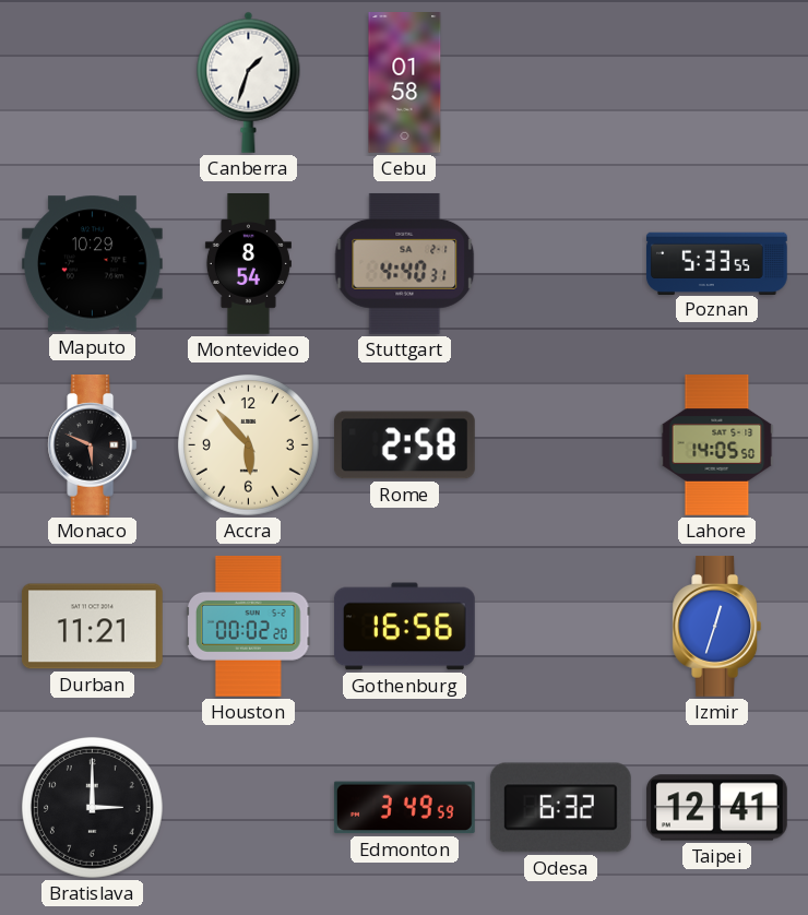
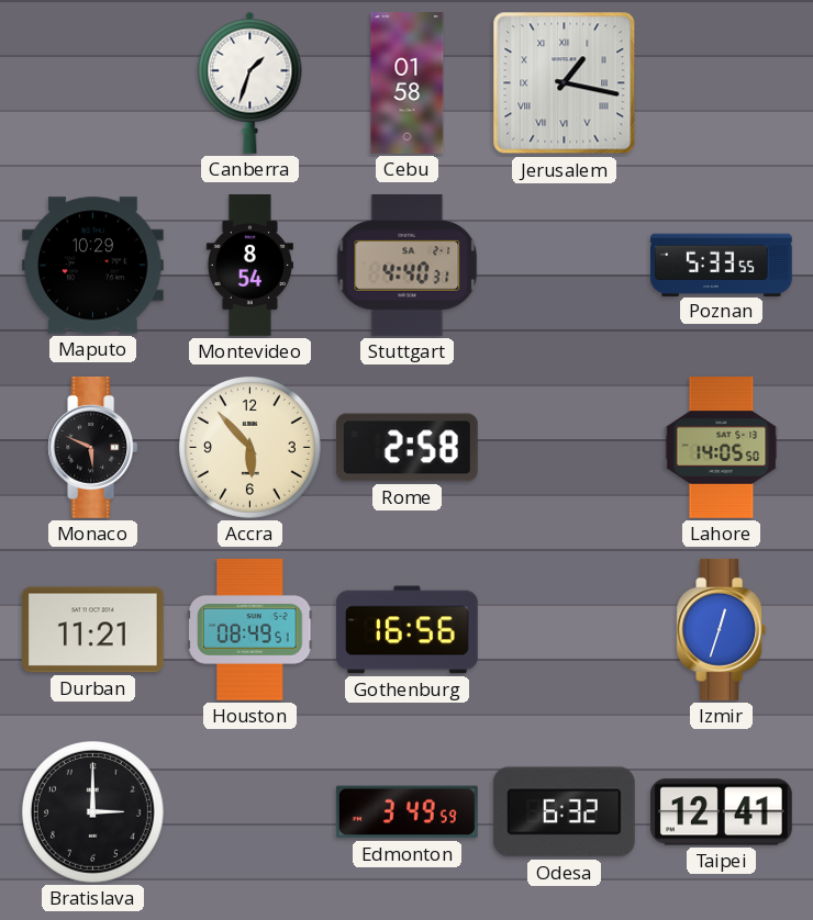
Jerusalem: none -> 1:17
Houston: 00:02 -> 08:49
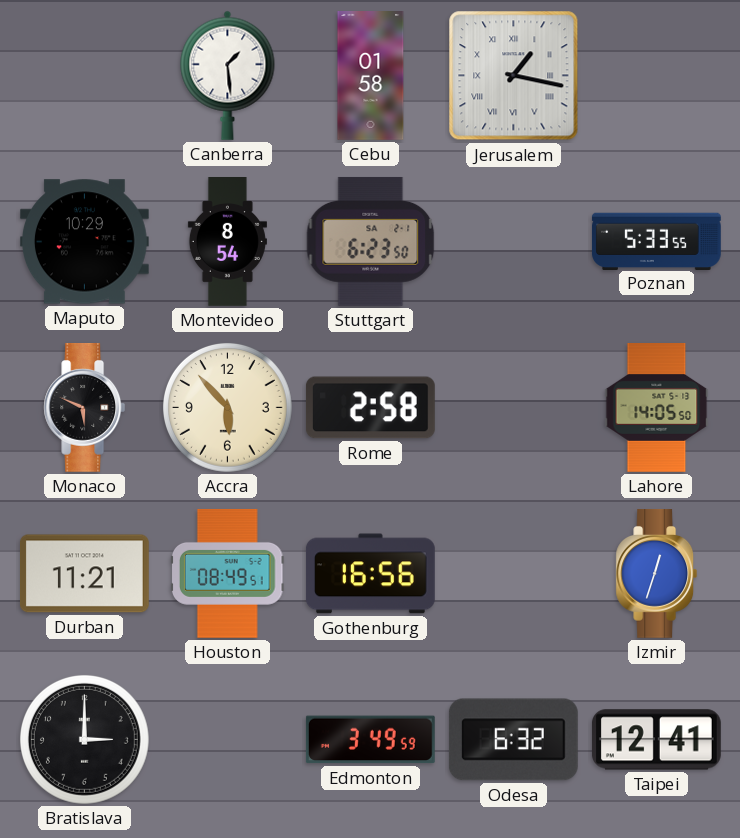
Canberra: 1:33 -> 1:29
Stuttgart: 4:40 -> 6:23
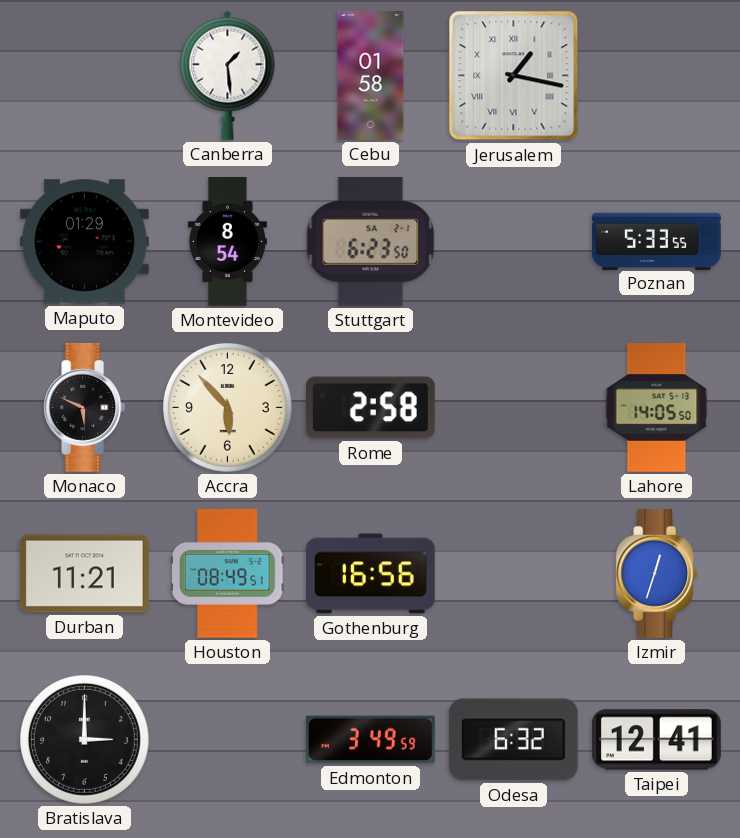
Maputo: 10:29 -> 01:29
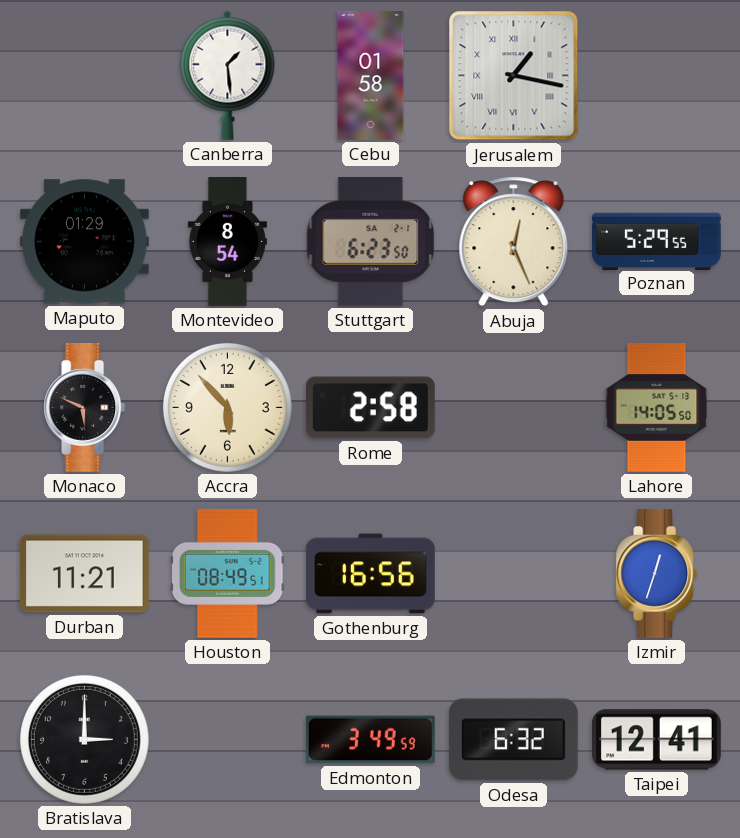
Abuja: none -> 12:26
Poznan: 5:33 -> 5:29
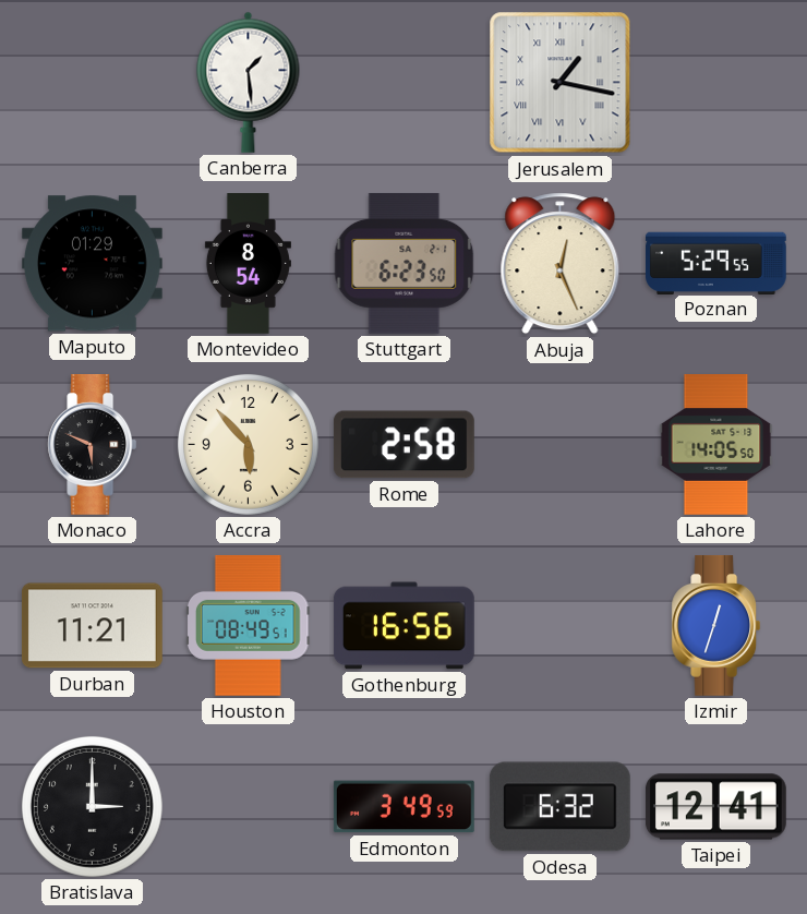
Cebu: 01:58 -> none
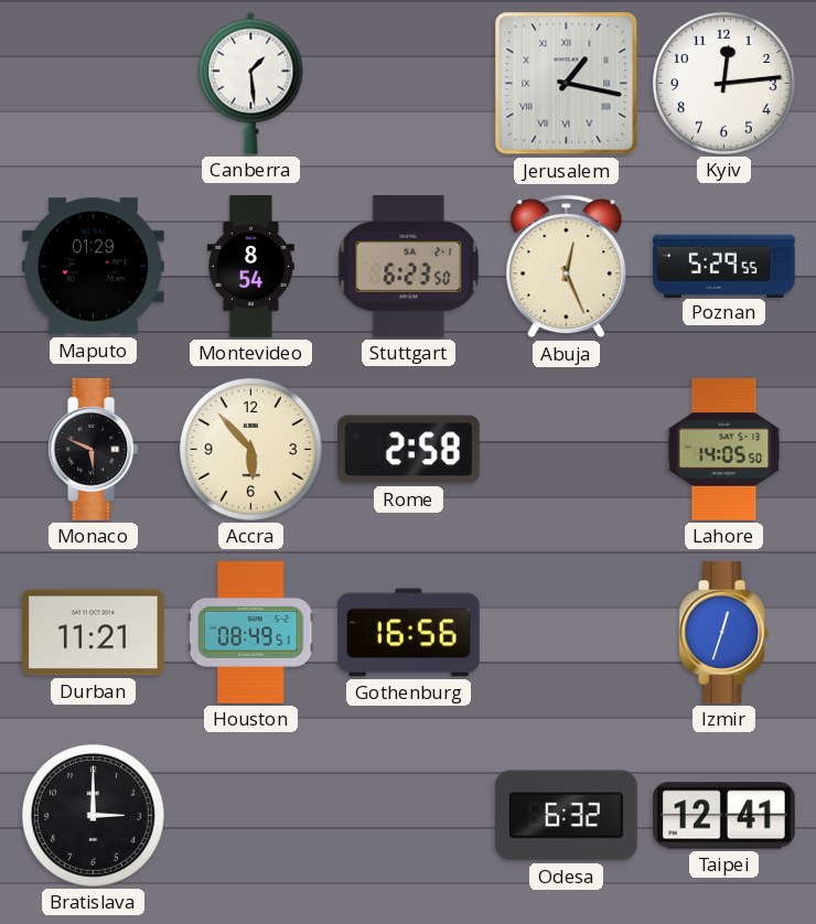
Kyiv: none -> 12:14
Edmonton: 3:49 -> none
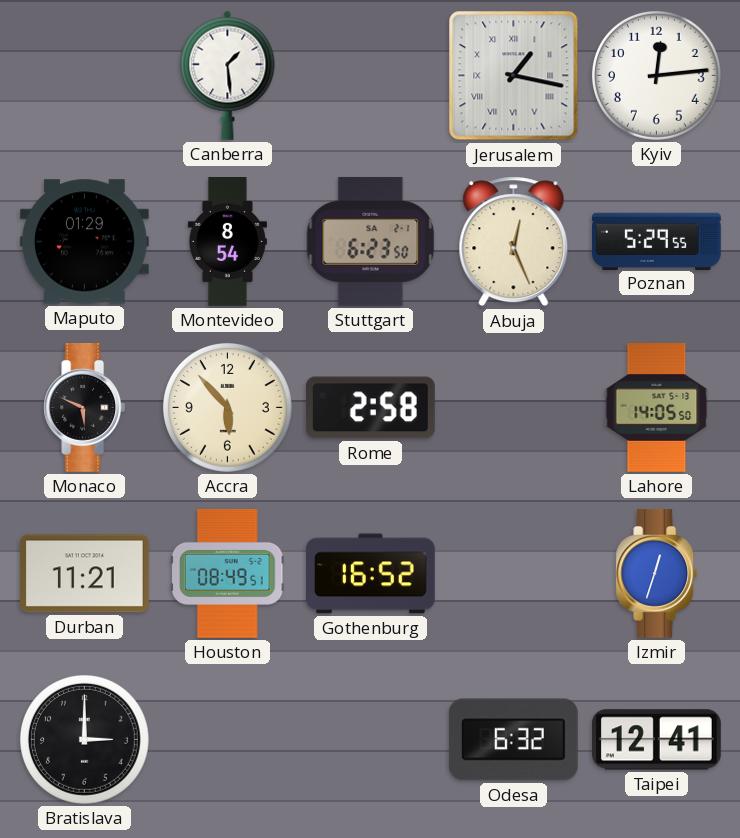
Gothenburg: 16:56 -> 16:52
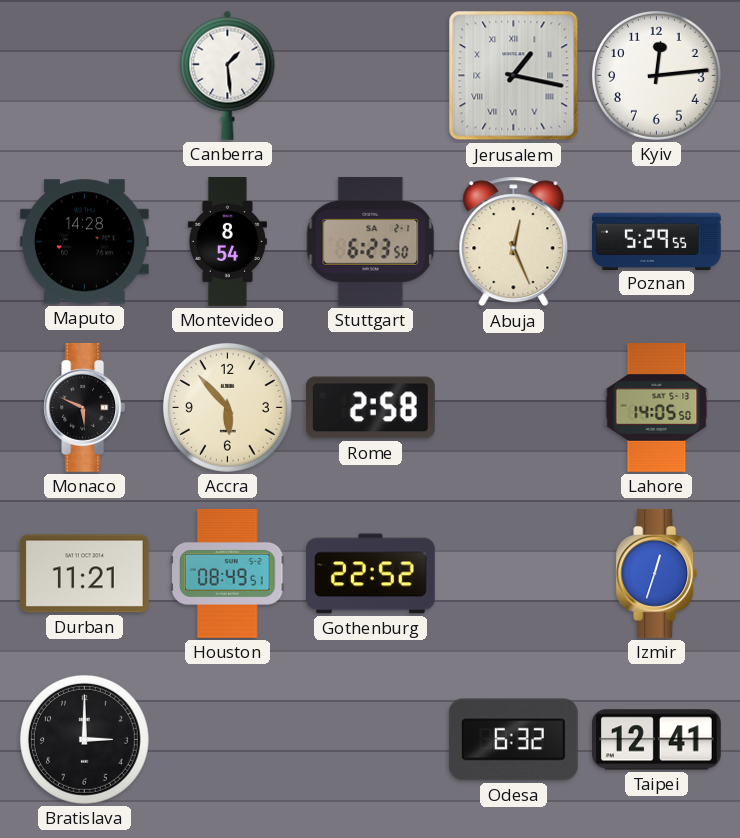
Maputo: 01:29 -> 14:28
Gothenburg: 16:52 -> 22:52
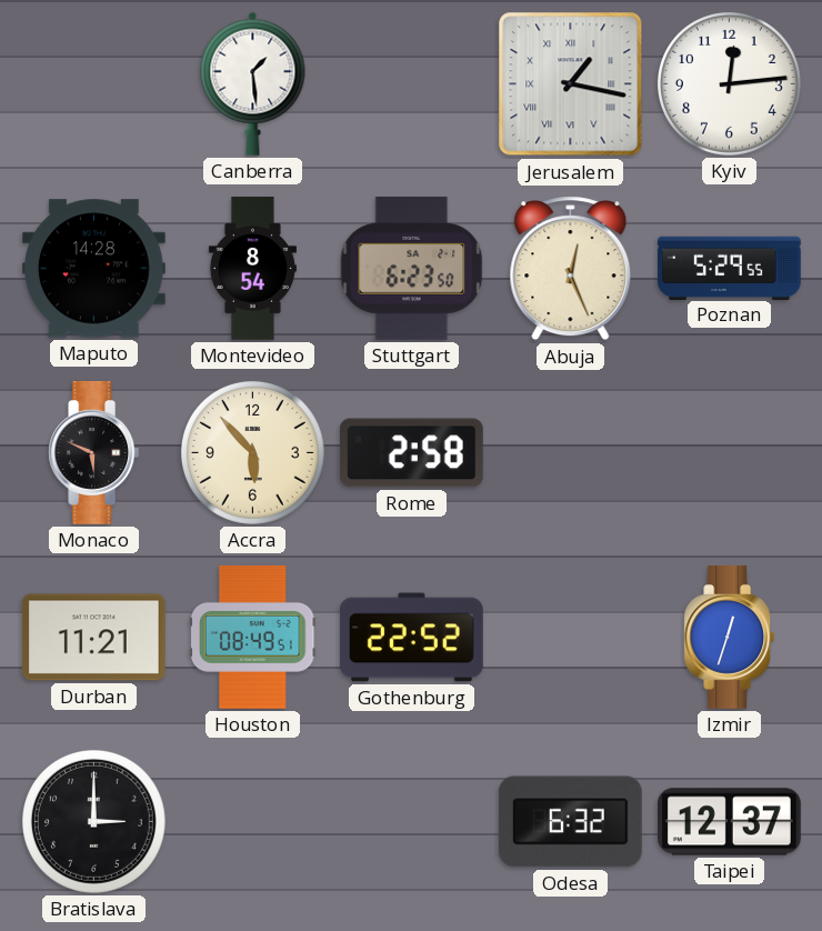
Lahore: 14:05 -> none
Taipei: 12:41 -> 12:37
